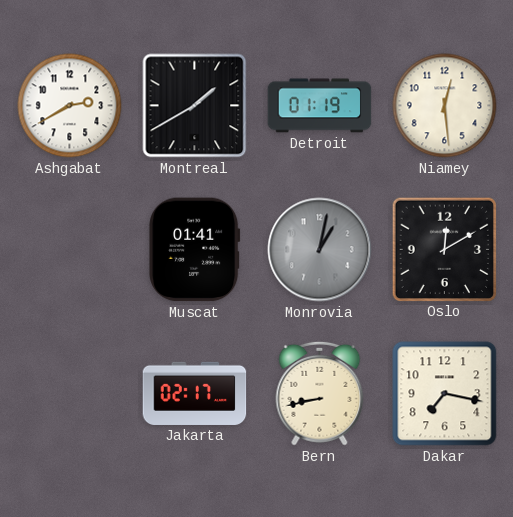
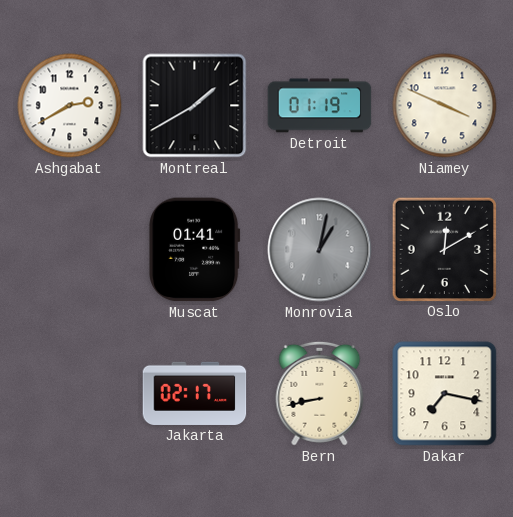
Niamey: 12:29 -> 3:49
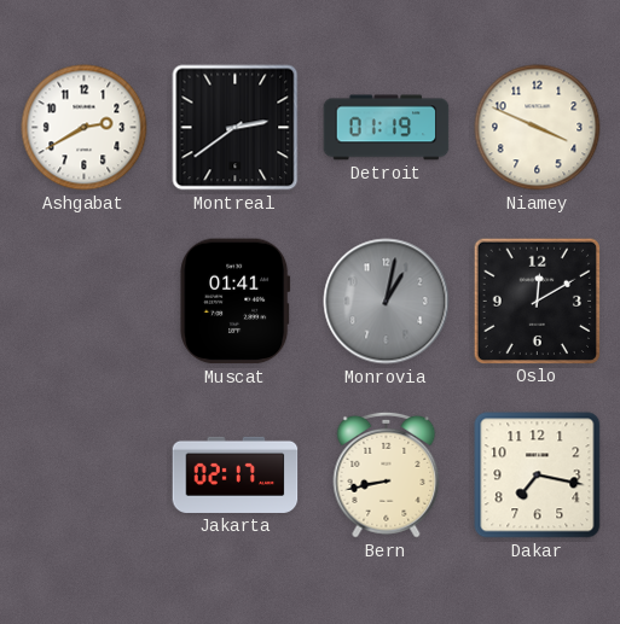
Montreal: 1:40 -> 2:39
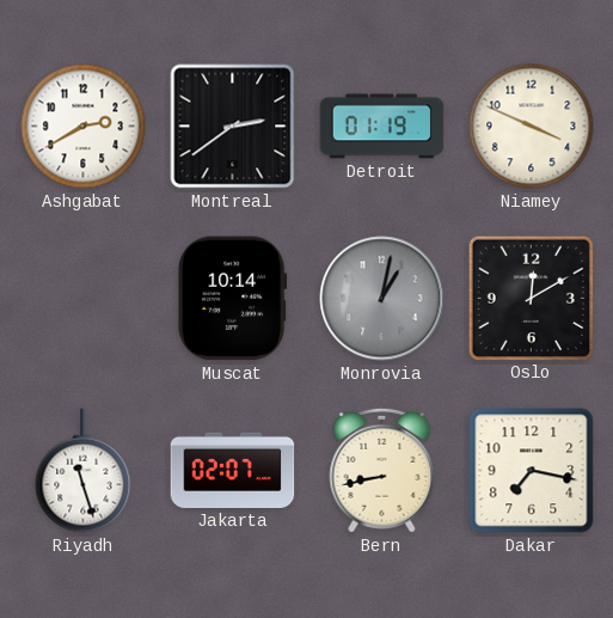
Muscat: 01:41 -> 10:14
Riyadh: none -> 11:27
Jakarta: 02:17 -> 02:07
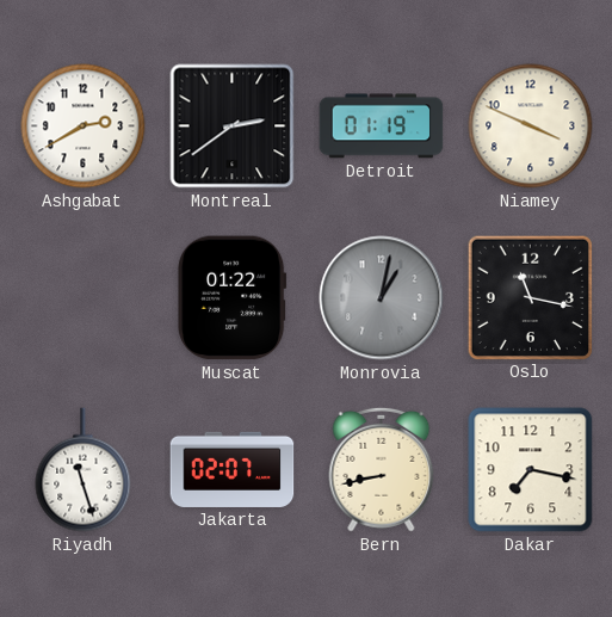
Muscat: 10:14 -> 01:22
Oslo: 12:10 -> 11:17
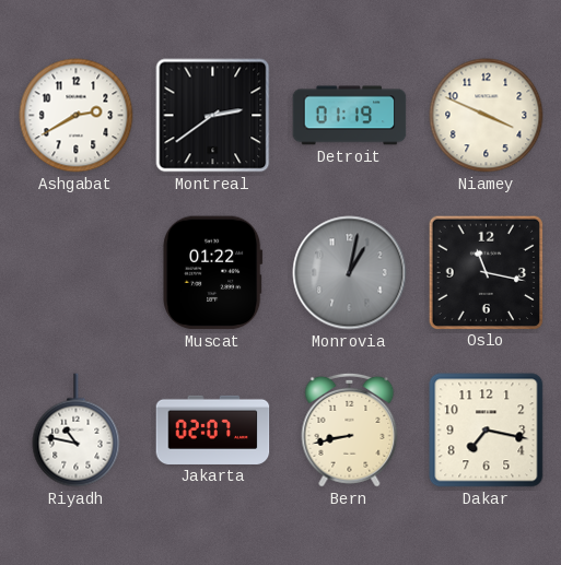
Riyadh: 11:27 -> 10:47
